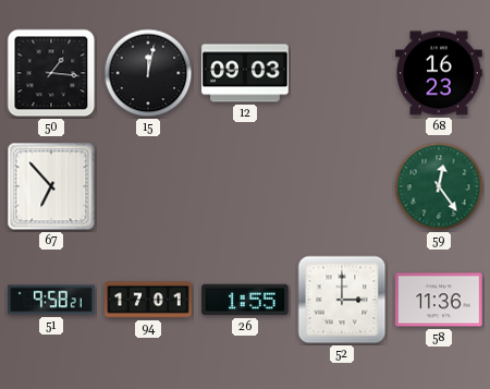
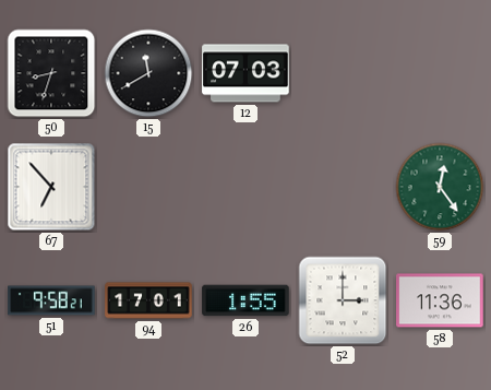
50: 1:16 -> 8:33
15: 12:02 -> 11:40
12: 09:03 -> 07:03
68: 16:23 -> none
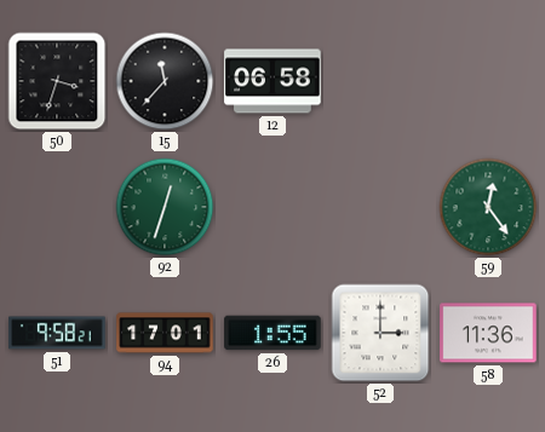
50: 8:33 -> 3:33
15: 11:40 -> 11:37
12: 07:03 -> 06:58
67: 6:53 -> none
92: none -> 12:33
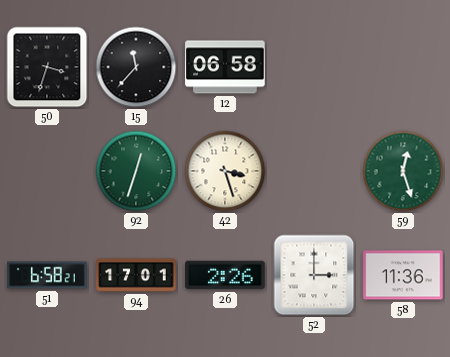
42: none -> 3:27
59: 12:24 -> 12:27
51: 9:58 -> 6:58
26: 1:55 -> 2:26
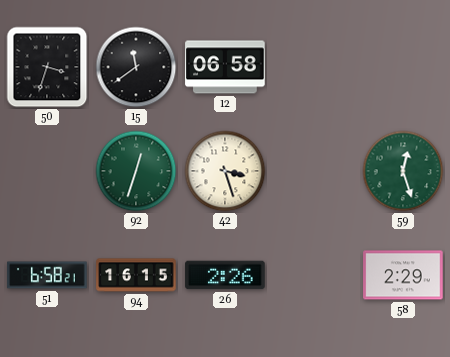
15: 11:37 -> 11:39
94: 17:01 -> 16:15
52: 3:00 -> none
58: 11:36 -> 2:29
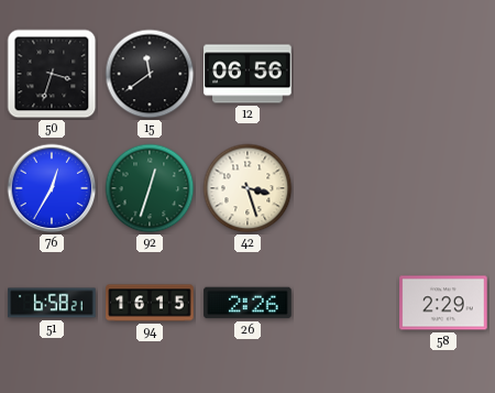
12: 06:58 -> 06:56
76: none -> 12:35
59: 12:27 -> none
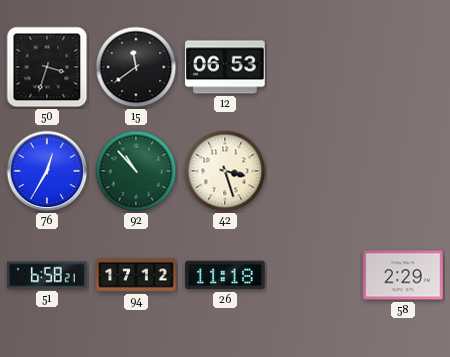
12: 06:56 -> 06:53
92: 12:33 -> 10:53
94: 16:15 -> 17:12
26: 2:26 -> 11:18
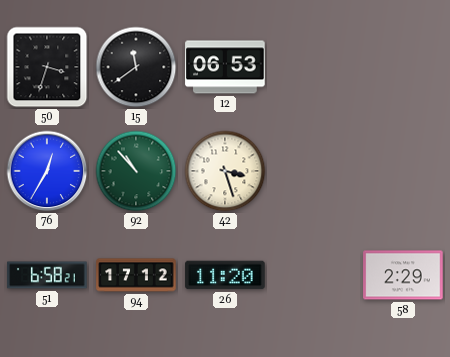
26: 11:18 -> 11:20
